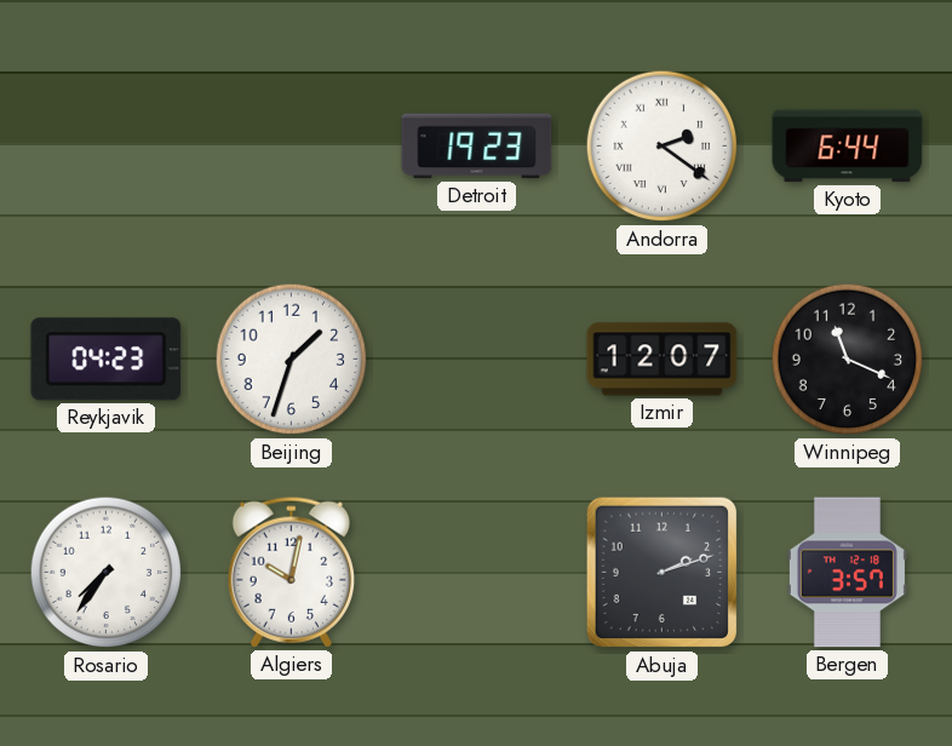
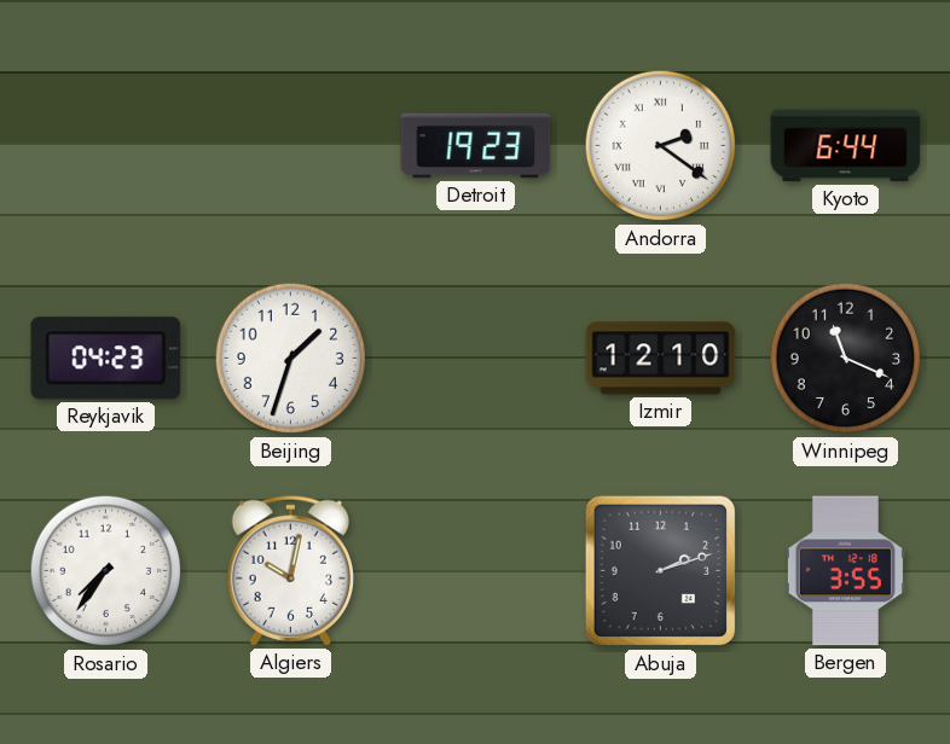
Izmir: 12:07 -> 12:10
Bergen: 3:57 -> 3:55
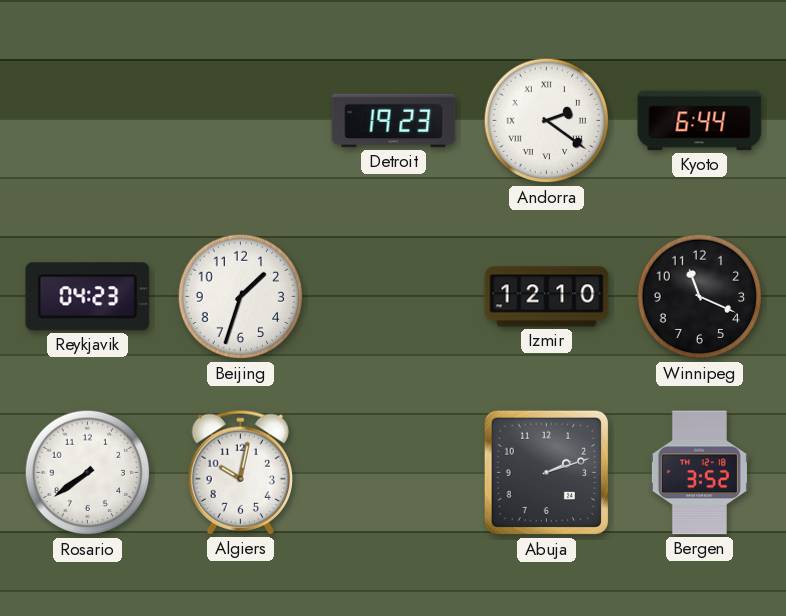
Rosario: 7:36 -> 7:39
Bergen: 3:55 -> 3:52
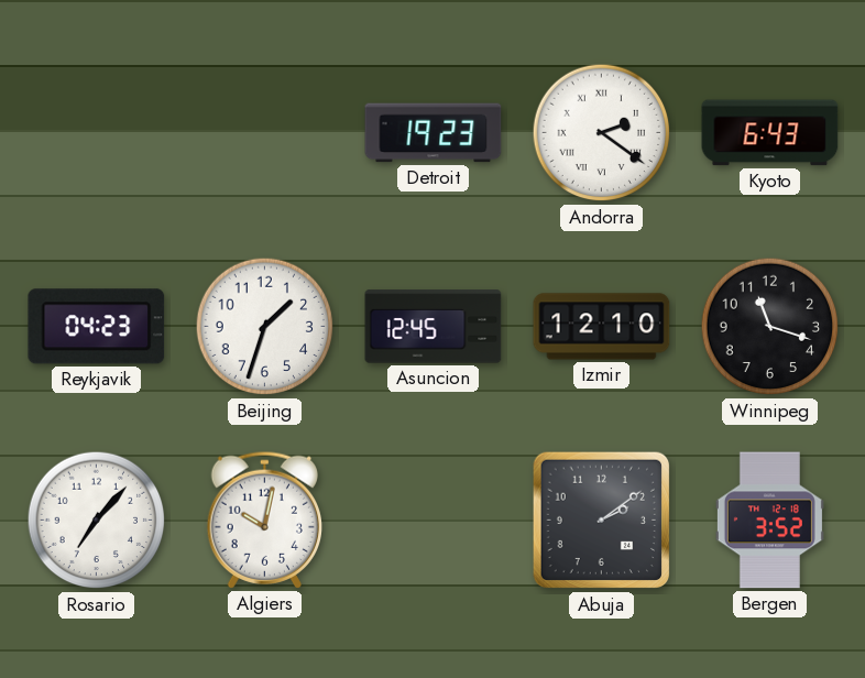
Kyoto: 6:44 -> 6:43
Asuncion: none -> 12:45
Winnipeg: 11:19 -> 11:18
Rosario: 7:39 -> 7:07
Abuja: 2:12 -> 2:09
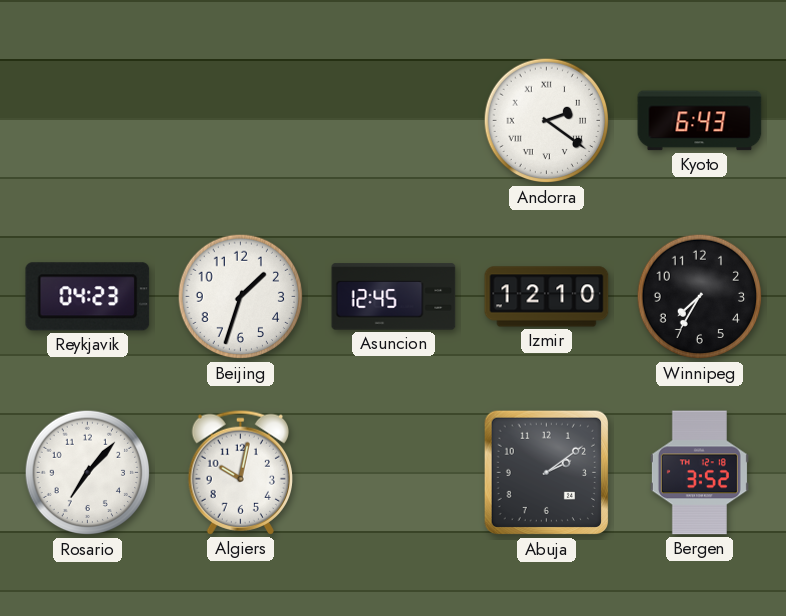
Detroit: 19:23 -> none
Winnipeg: 11:18 -> 7:35
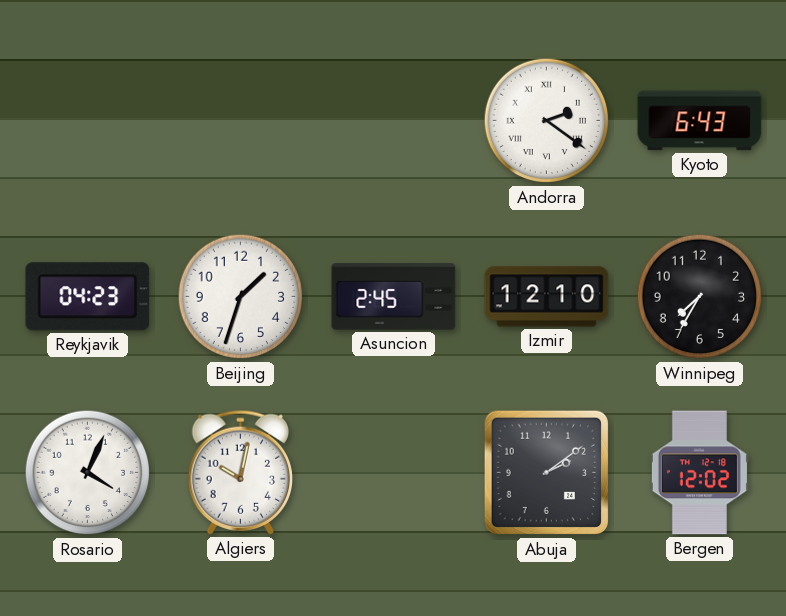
Asuncion: 12:45 -> 2:45
Rosario: 7:07 -> 4:04
Bergen: 3:52 -> 12:02
